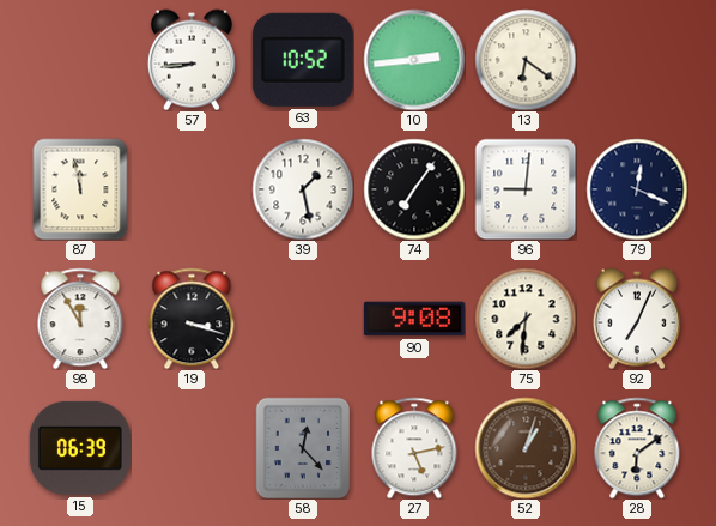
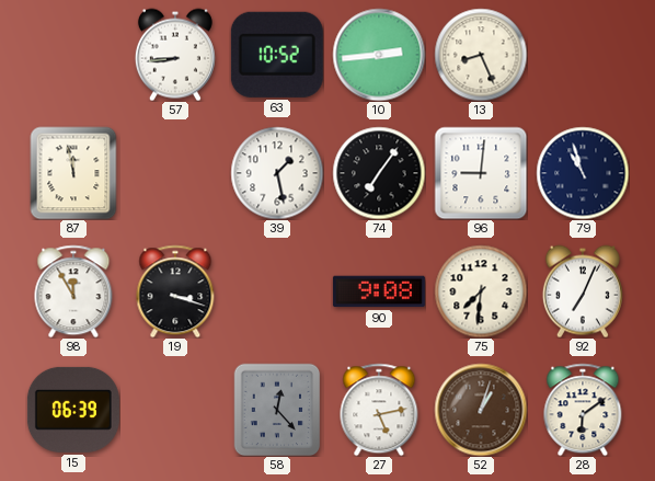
13: 6:21 -> 8:26
79: 12:19 -> 10:57
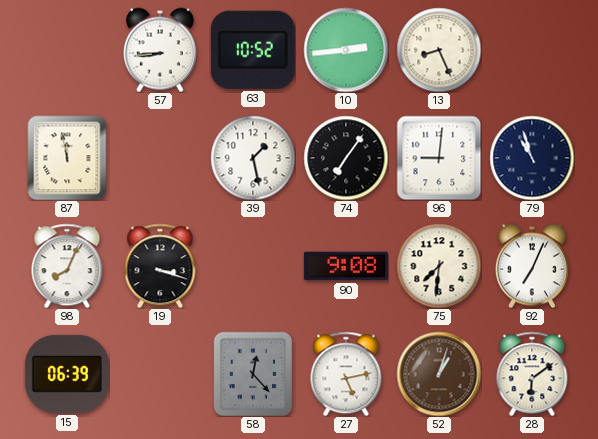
98: 11:55 -> 8:04
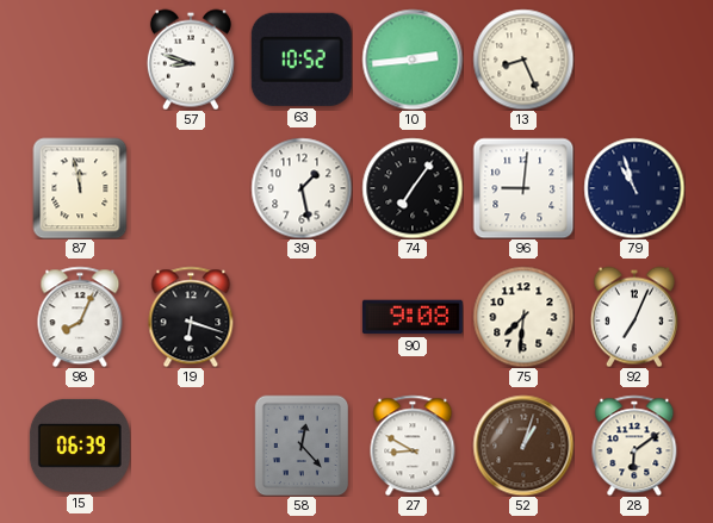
57: 8:44 -> 8:48
19: 3:18 -> 6:18
27: 5:13 -> 8:50
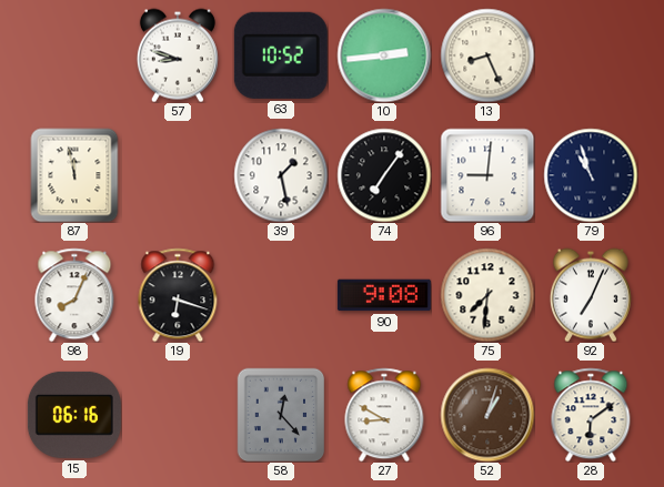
15: 06:39 -> 06:16
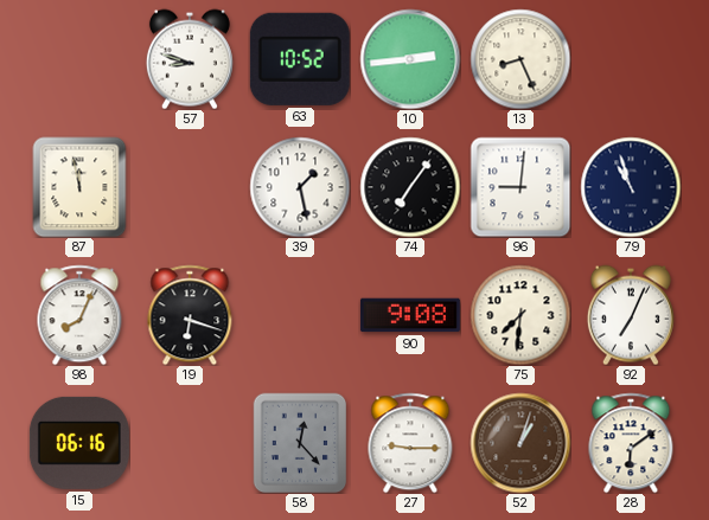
27: 8:50 -> 9:15
